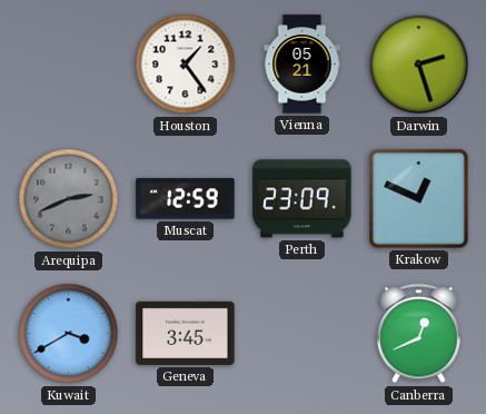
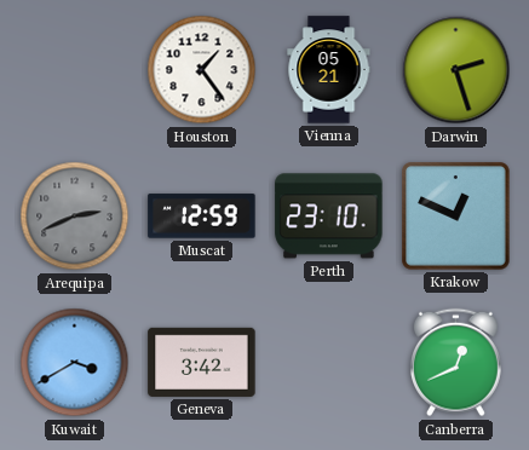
Perth: 23:09 -> 23:10
Geneva: 3:45 -> 3:42
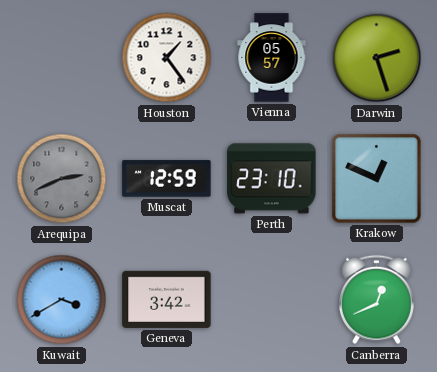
Vienna: 05:21 -> 05:57
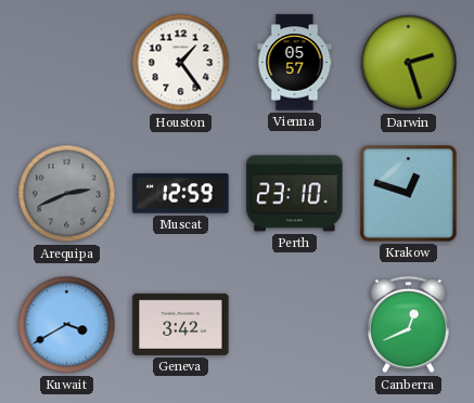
Krakow: 12:49 -> 12:48
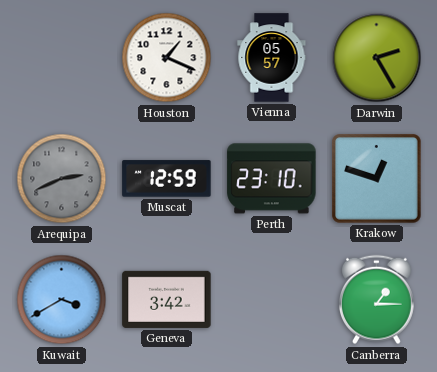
Houston: 1:24 -> 1:19
Darwin: 2:27 -> 2:25
Canberra: 12:41 -> 1:15
